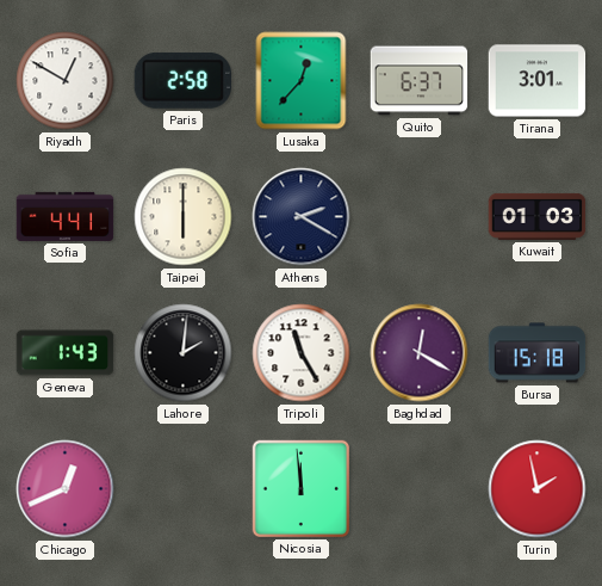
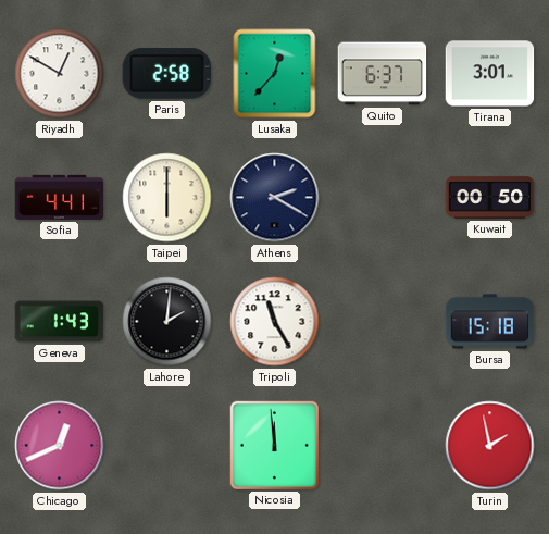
Kuwait: 01:03 -> 00:50
Baghdad: 12:20 -> none
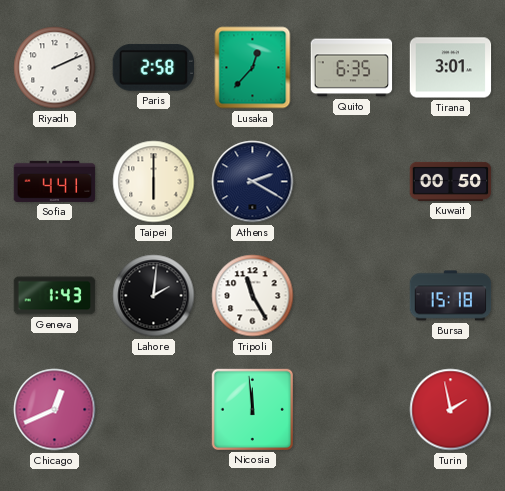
Riyadh: 12:50 -> 2:11
Quito: 6:37 -> 6:35
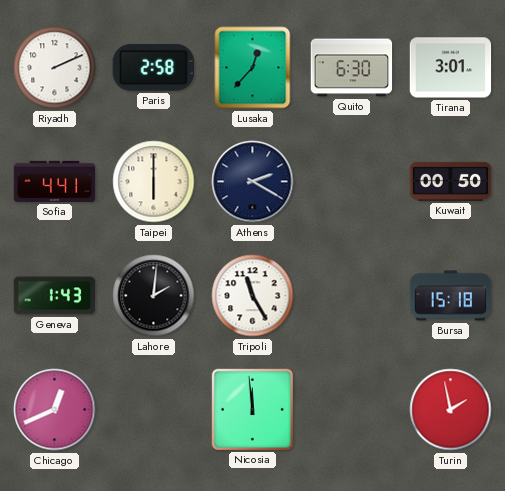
Quito: 6:35 -> 6:30
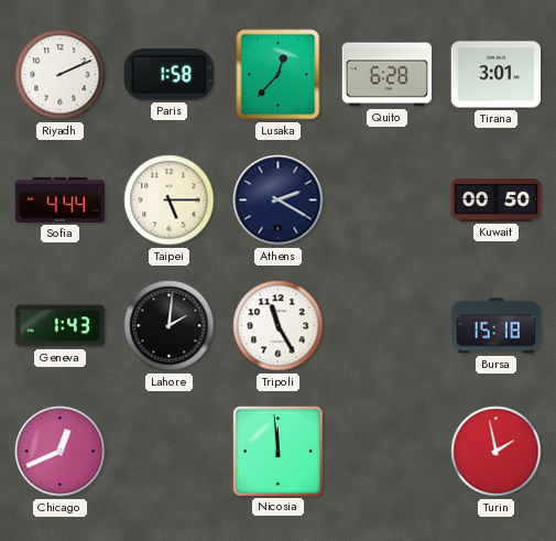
Paris: 2:58 -> 1:58
Quito: 6:30 -> 6:28
Sofia: 4:41 -> 4:44
Taipei: 6:00 -> 5:15
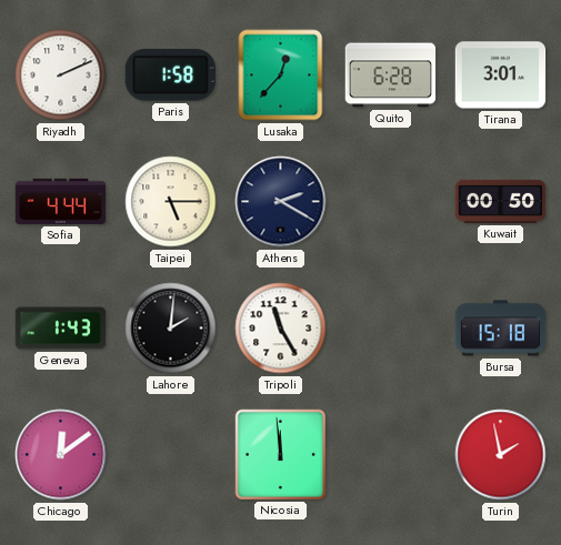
Chicago: 12:41 -> 12:09
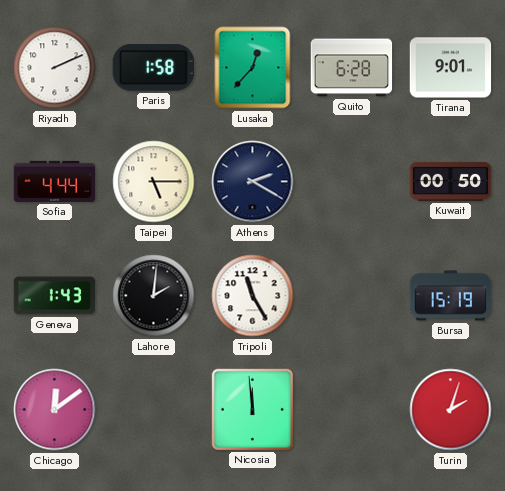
Tirana: 3:01 -> 9:01
Bursa: 15:18 -> 15:19
Turin: 1:58 -> 2:03
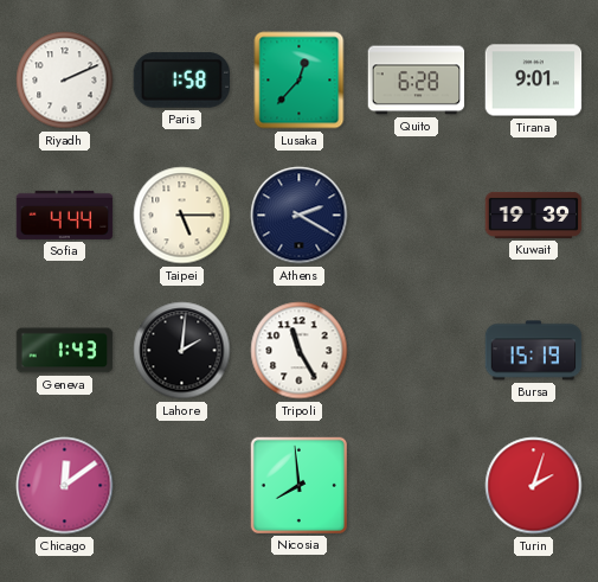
Kuwait: 00:50 -> 19:39
Nicosia: 11:59 -> 7:59
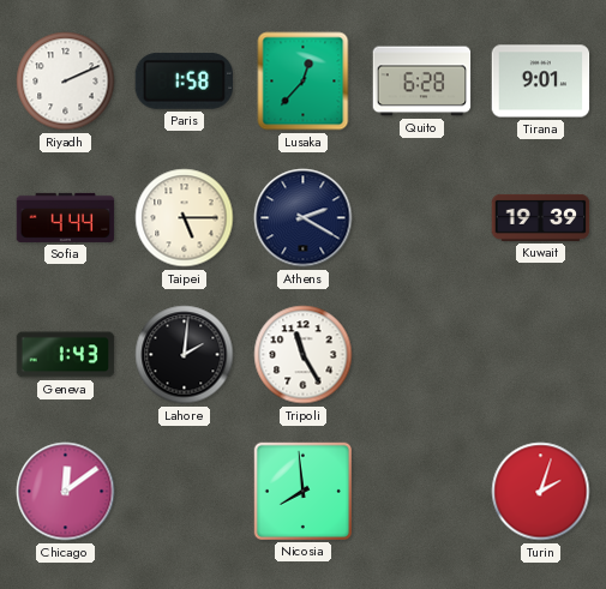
Bursa: 15:19 -> none
